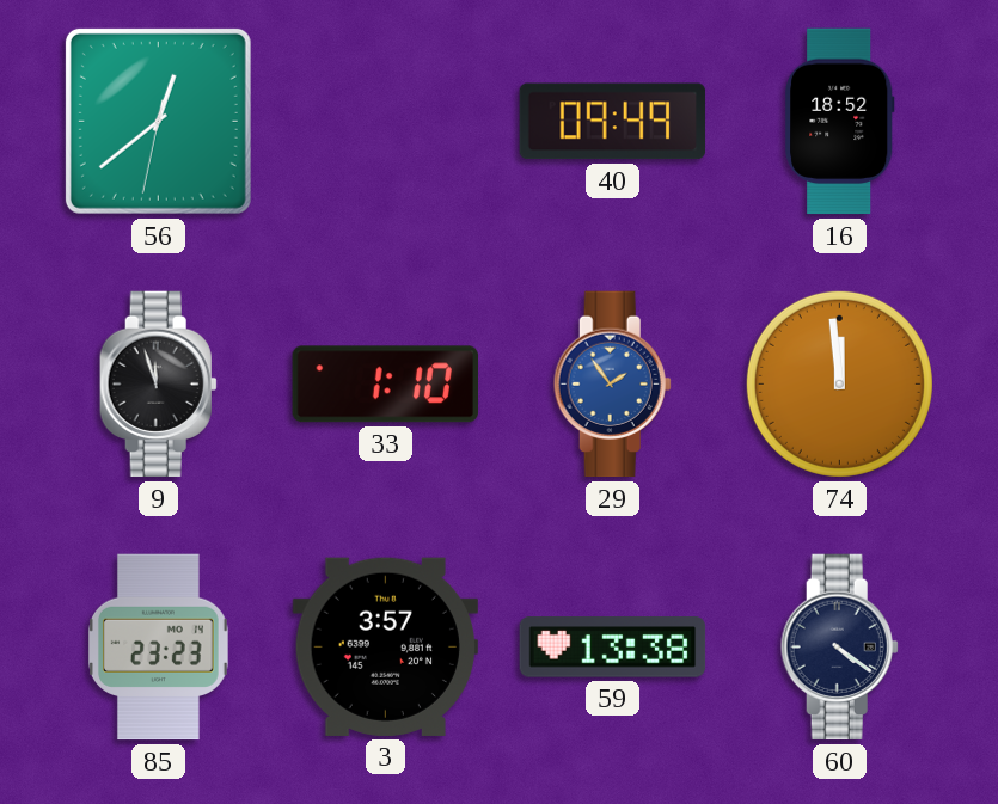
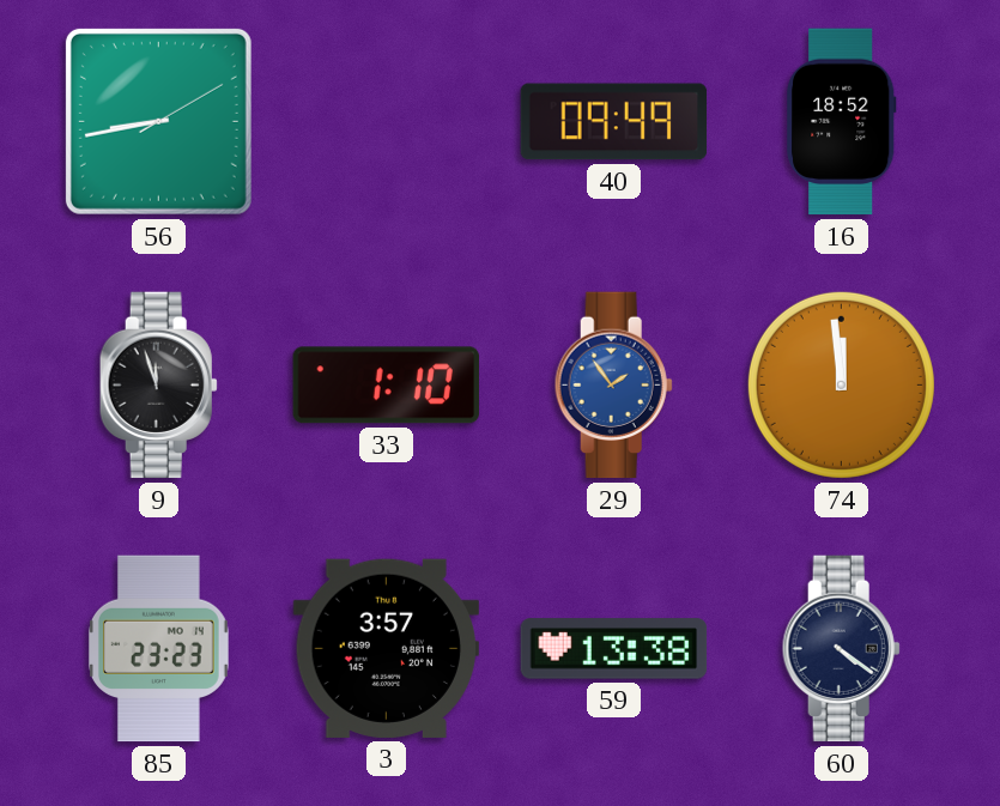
56: 12:38 -> 8:43
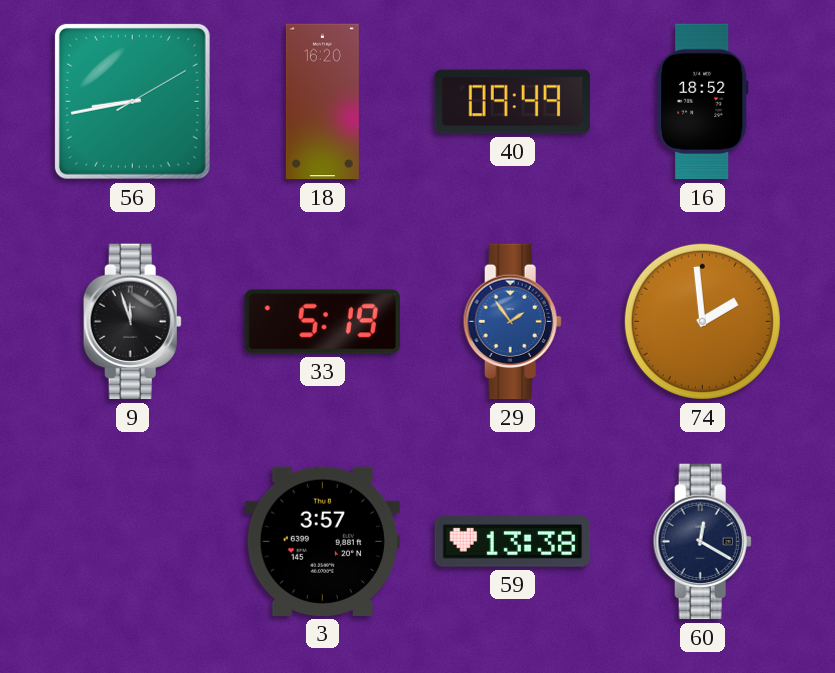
18: none -> 16:20
33: 1:10 -> 5:19
74: 11:59 -> 1:59
85: 23:23 -> none
60: 4:21 -> 12:20
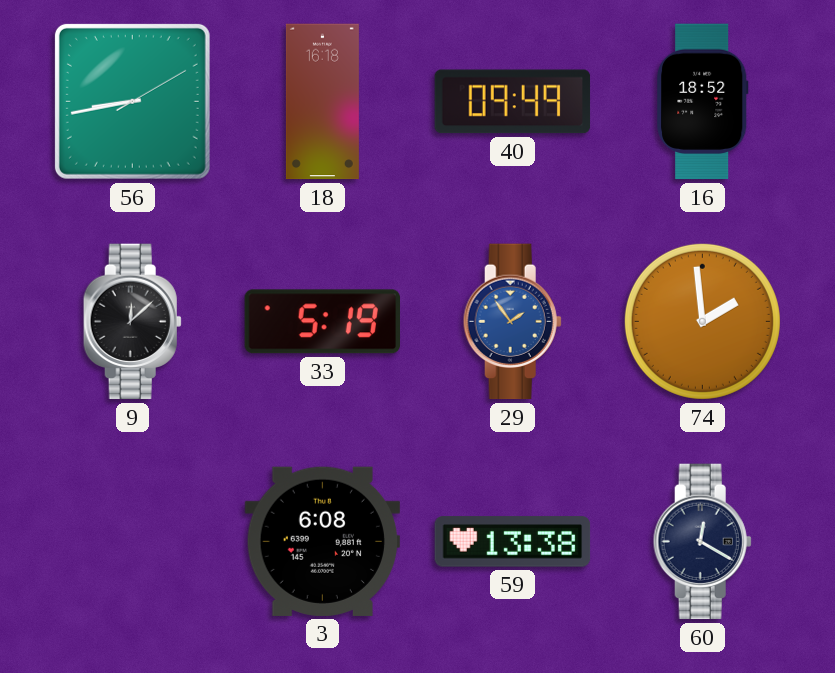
18: 16:20 -> 16:18
9: 11:57 -> 12:08
3: 3:57 -> 6:08
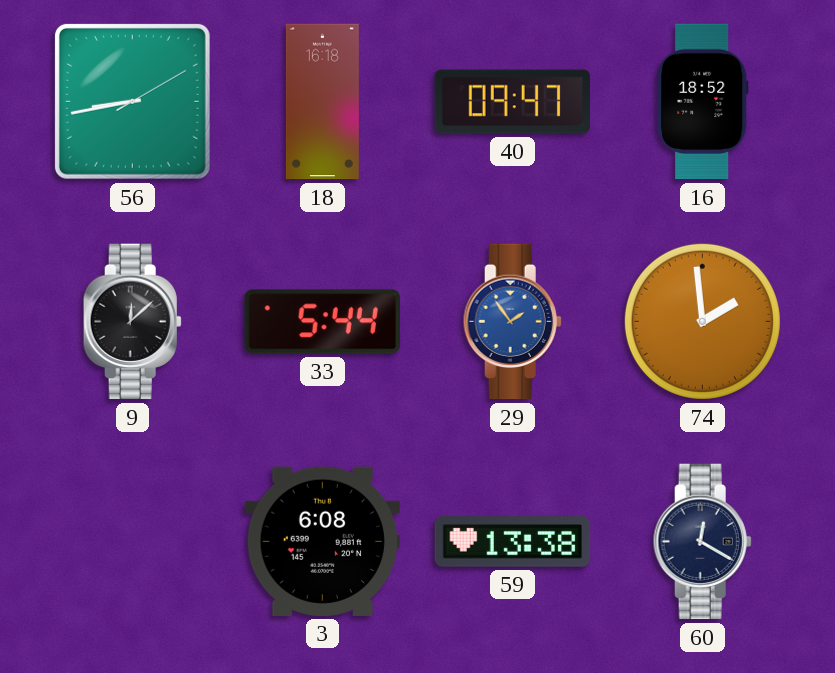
40: 09:49 -> 09:47
33: 5:19 -> 5:44
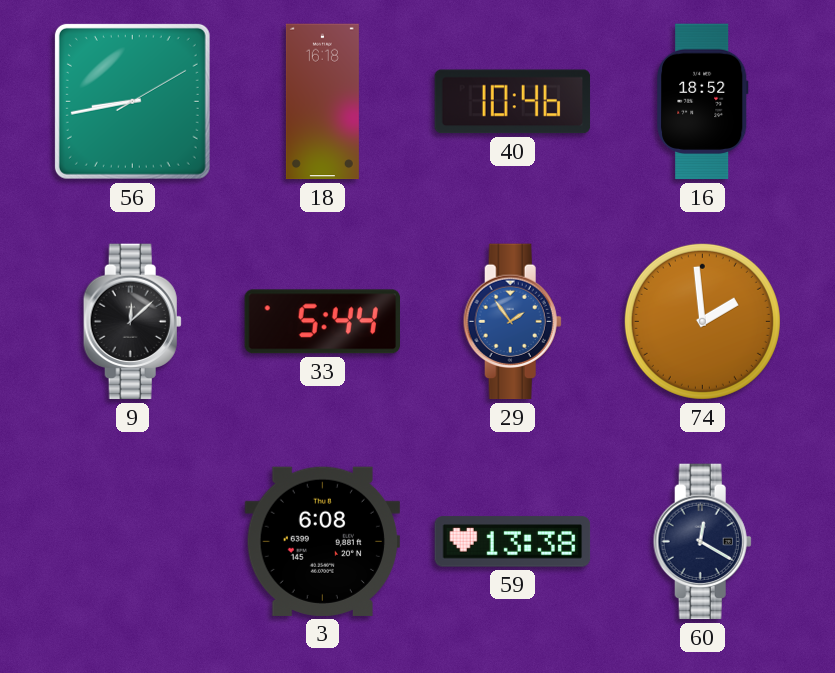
40: 09:47 -> 10:46
